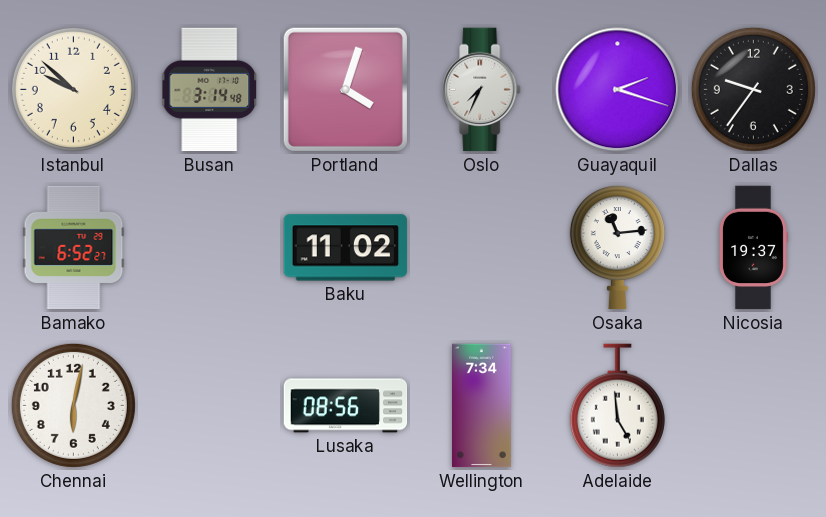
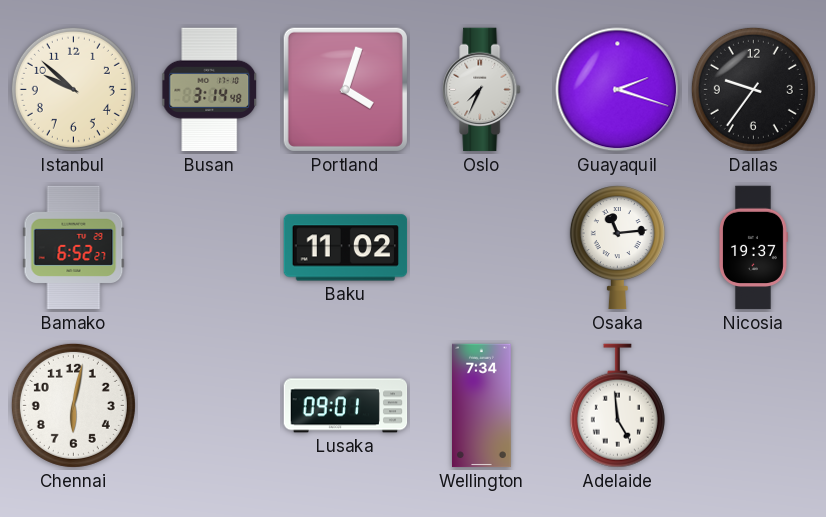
Lusaka: 08:56 -> 09:01
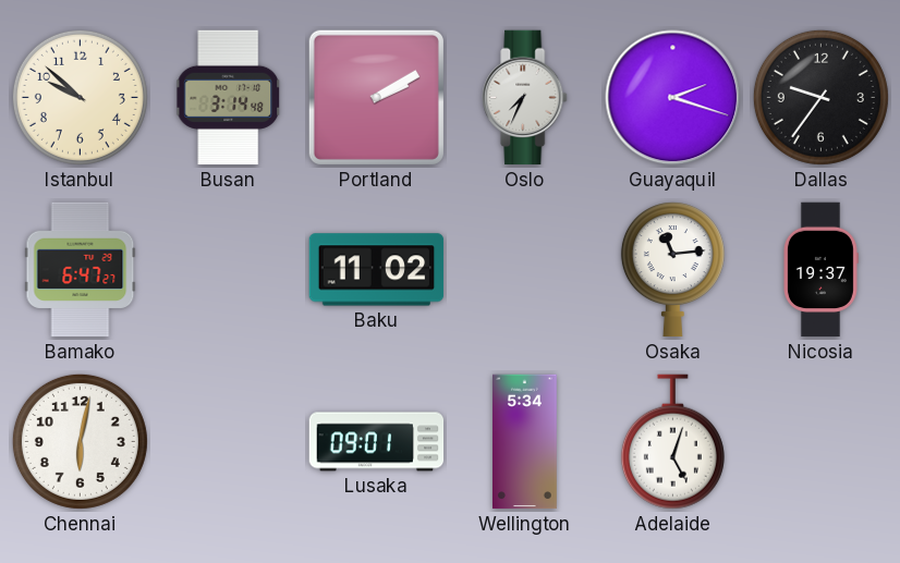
Portland: 4:03 -> 2:10
Bamako: 6:52 -> 6:47
Wellington: 7:34 -> 5:34
Adelaide: 4:59 -> 5:03
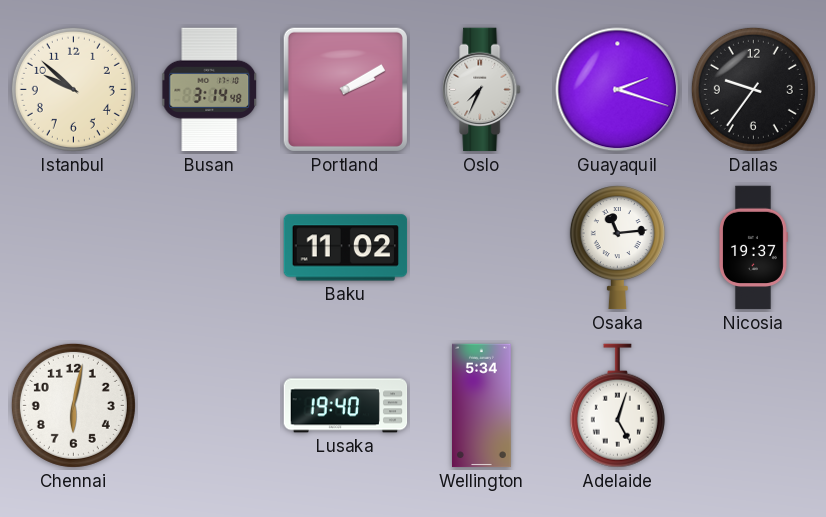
Bamako: 6:47 -> none
Lusaka: 09:01 -> 19:40
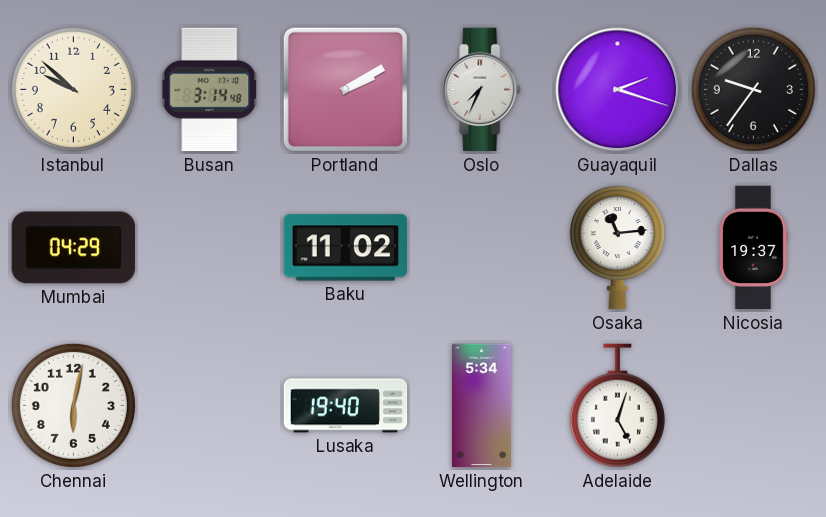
Mumbai: none -> 04:29
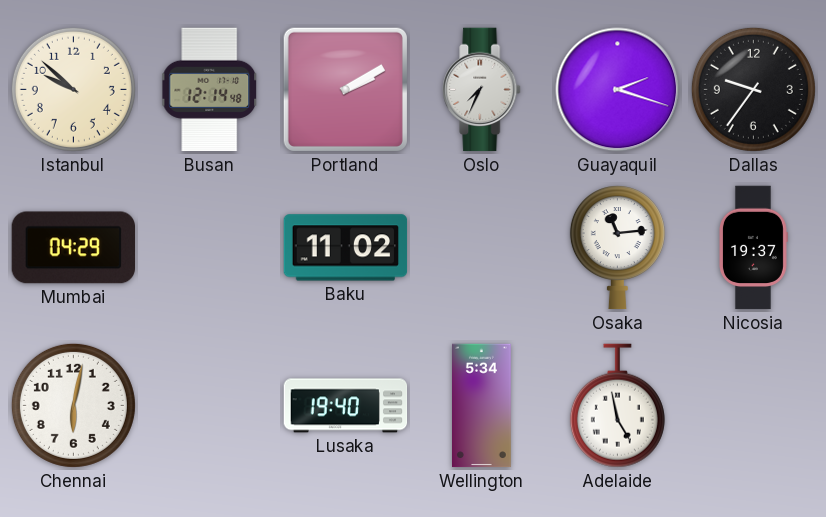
Busan: 3:14 -> 12:14
Adelaide: 5:03 -> 4:58
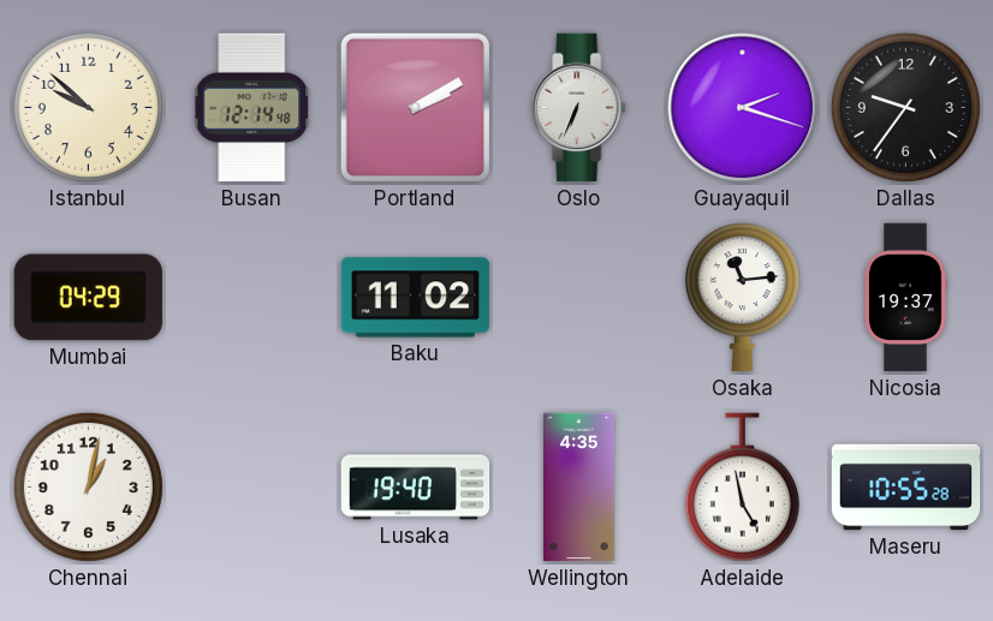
Oslo: 7:34 -> 6:34
Chennai: 6:02 -> 1:02
Wellington: 5:34 -> 4:35
Maseru: none -> 10:55
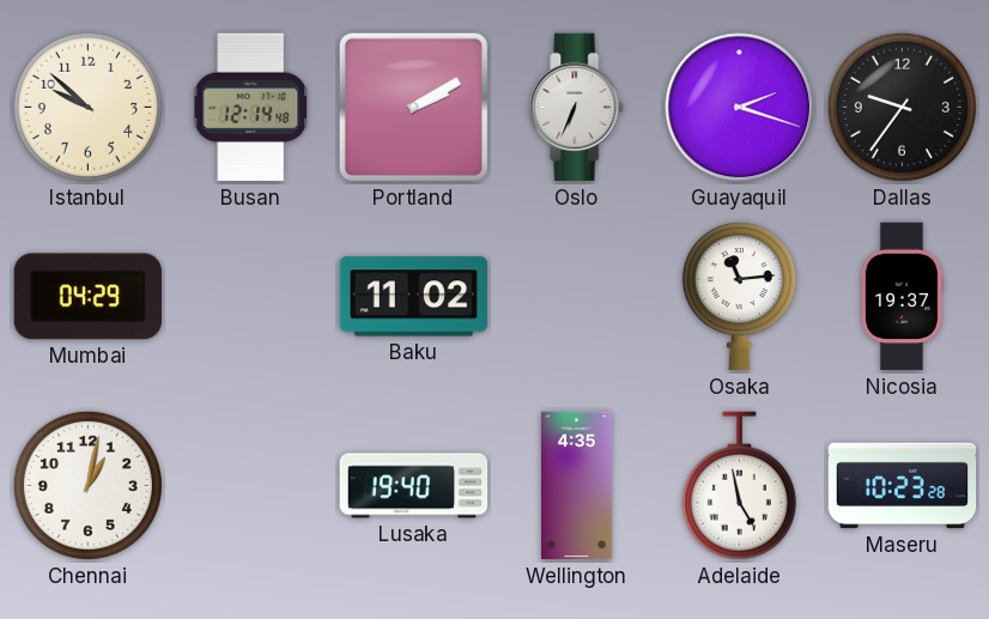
Maseru: 10:55 -> 10:23
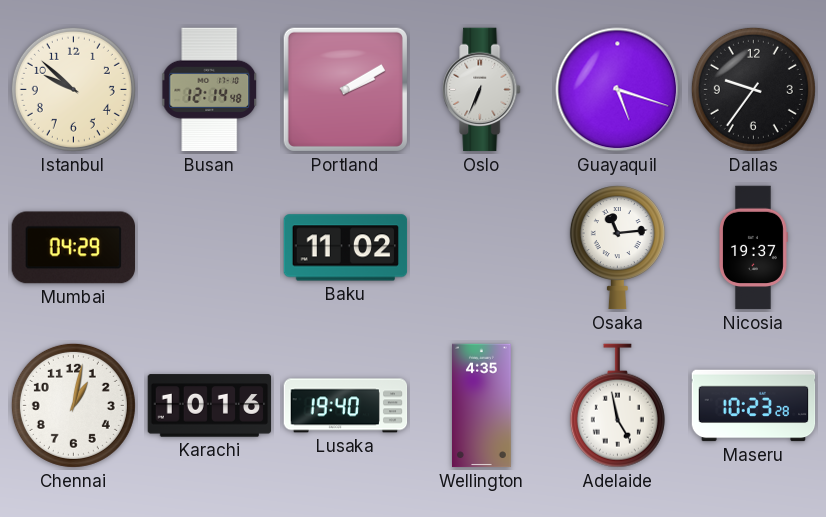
Guayaquil: 2:18 -> 5:18
Karachi: none -> 10:16
